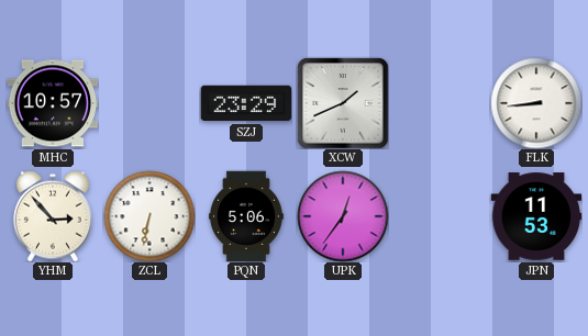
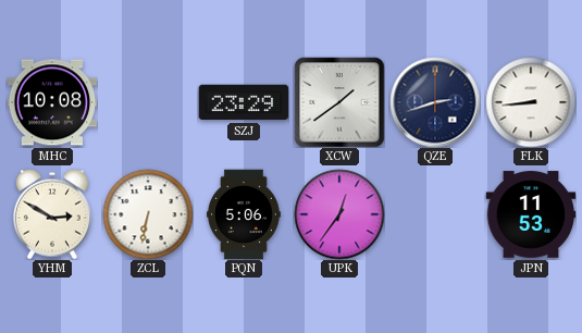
MHC: 10:57 -> 10:08
XCW: 1:41 -> 1:39
QZE: none -> 2:42
YHM: 2:53 -> 2:50
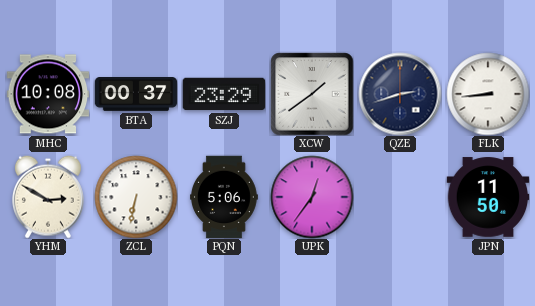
BTA: none -> 00:37
JPN: 11:53 -> 11:50
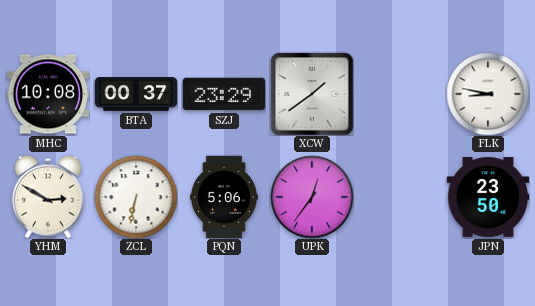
QZE: 2:42 -> none
FLK: 8:44 -> 8:47
JPN: 11:50 -> 23:50
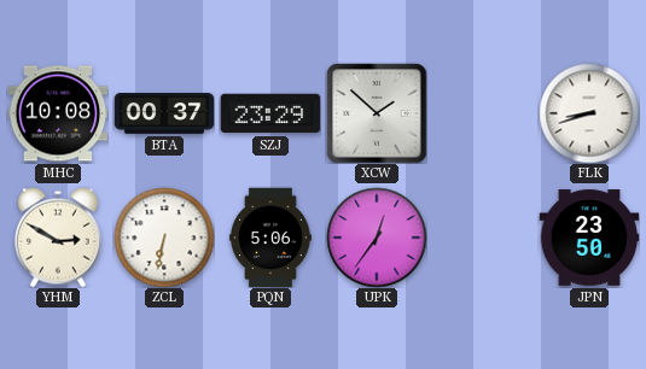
XCW: 1:39 -> 1:52
FLK: 8:47 -> 8:42
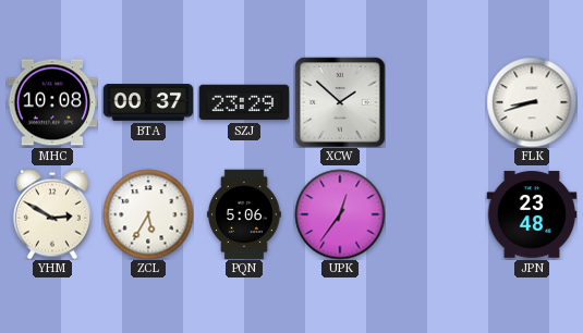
ZCL: 6:32 -> 5:35
JPN: 23:50 -> 23:48
